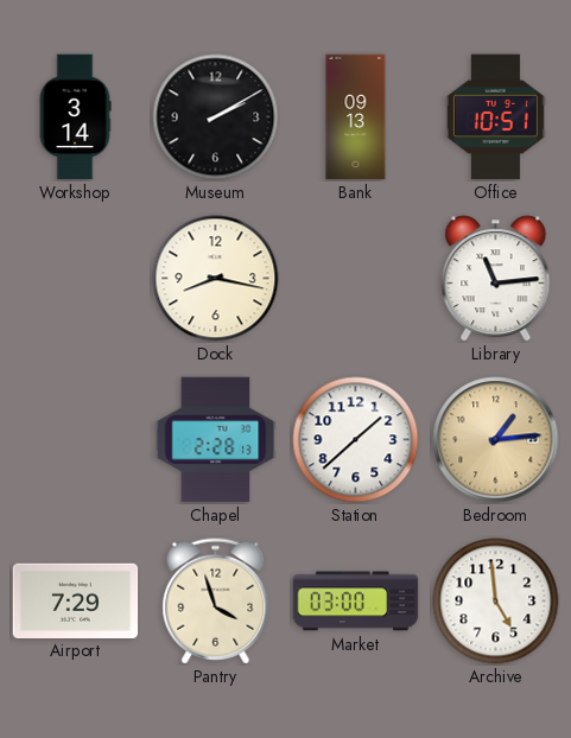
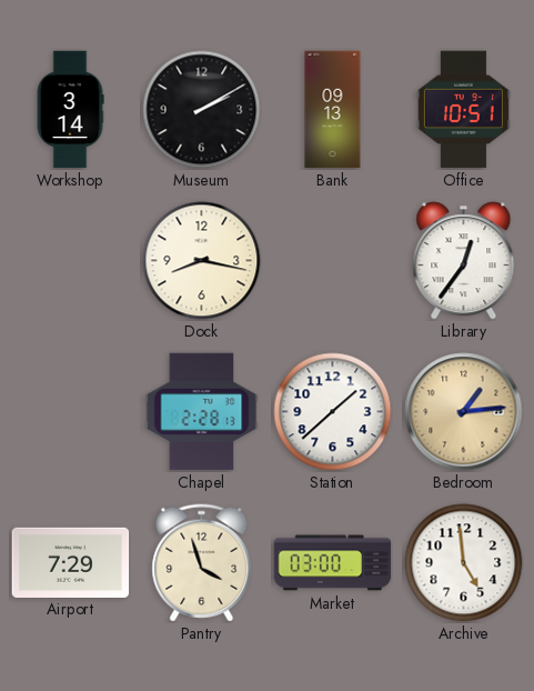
Library: 11:14 -> 12:36
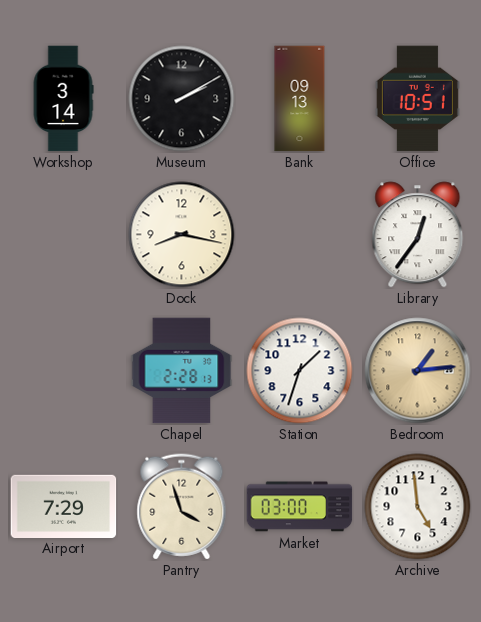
Station: 1:38 -> 1:33
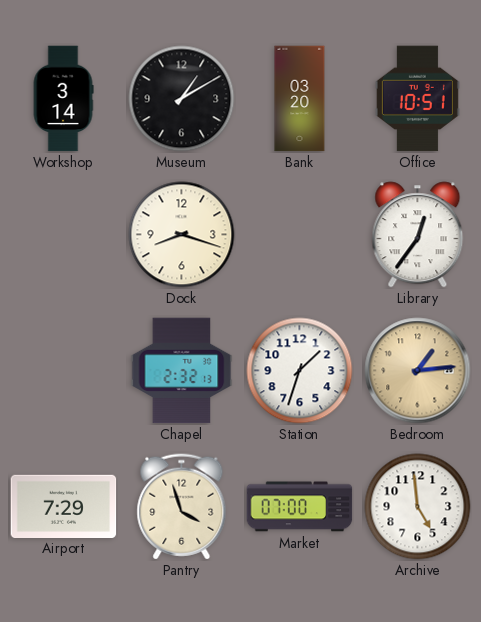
Museum: 2:10 -> 1:10
Bank: 09:13 -> 03:20
Dock: 8:17 -> 8:18
Chapel: 2:28 -> 2:32
Market: 03:00 -> 07:00
